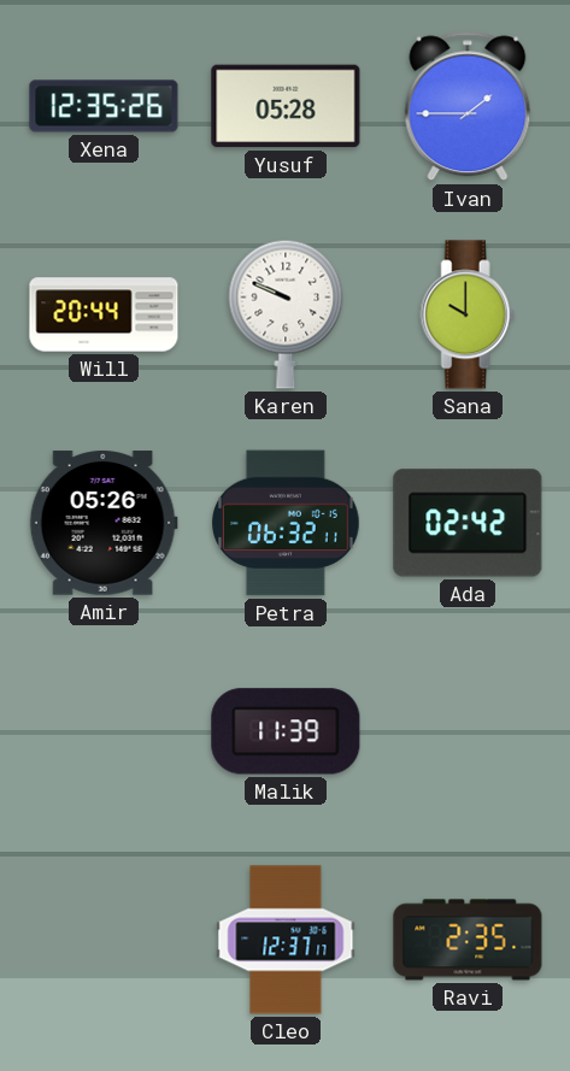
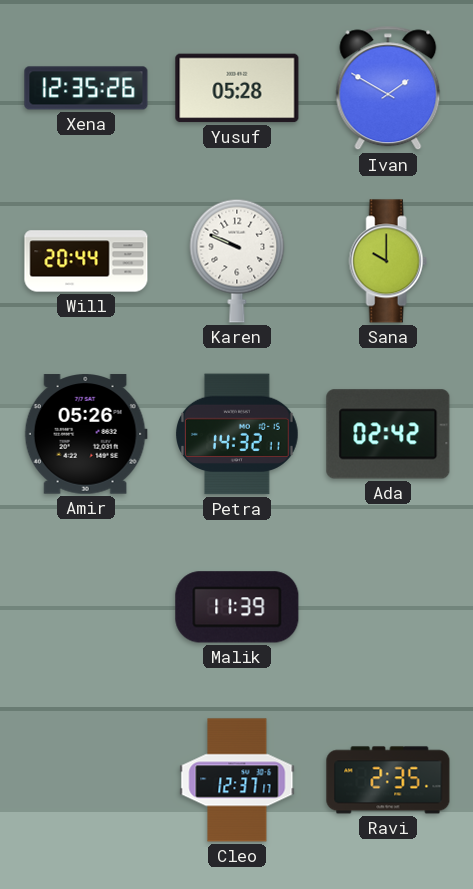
Ivan: 1:45 -> 1:50
Petra: 06:32 -> 14:32
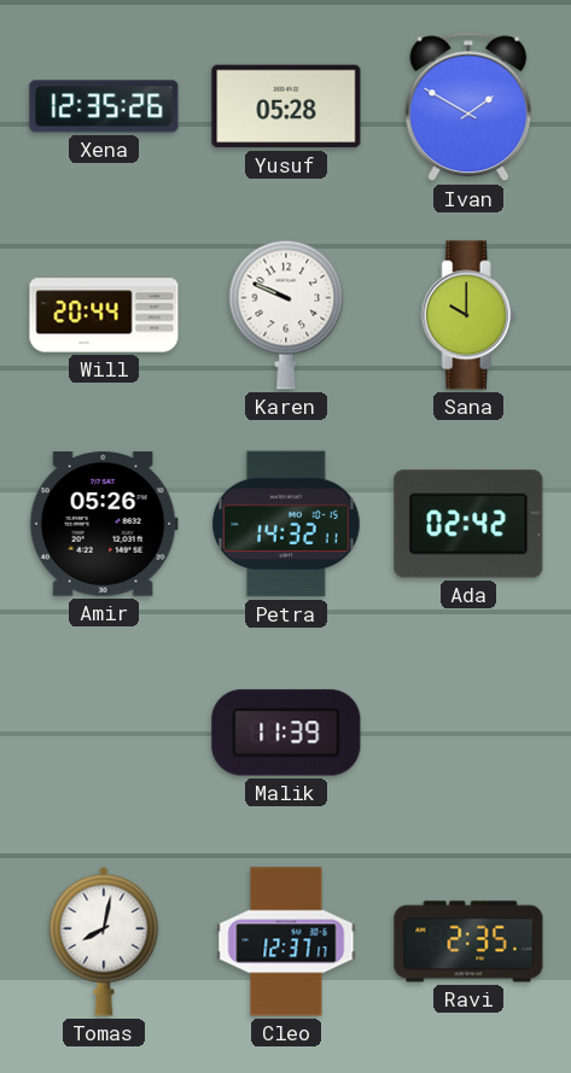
Tomas: none -> 8:02
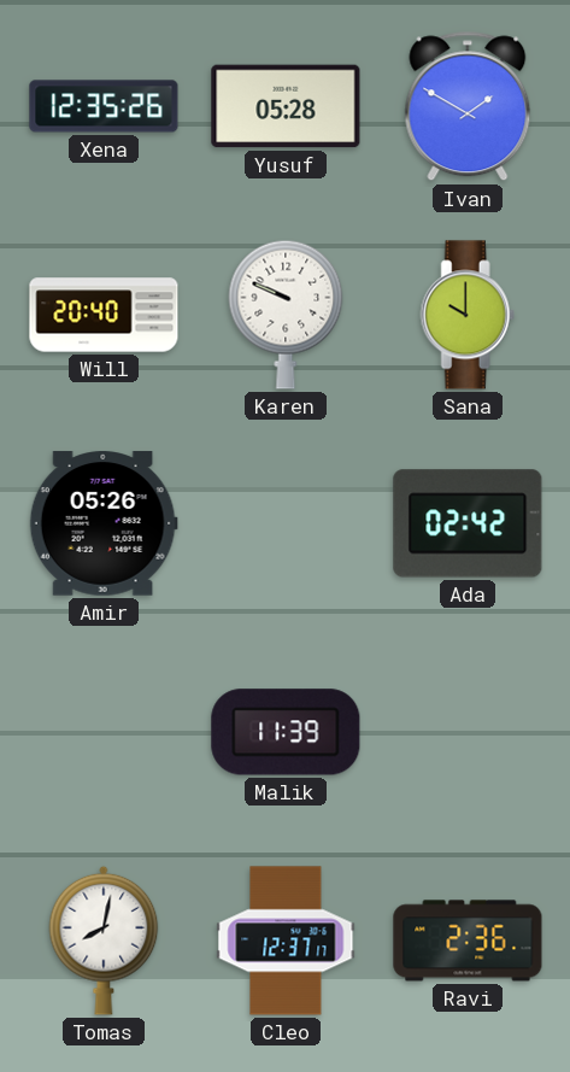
Will: 20:44 -> 20:40
Petra: 14:32 -> none
Ravi: 2:35 -> 2:36
